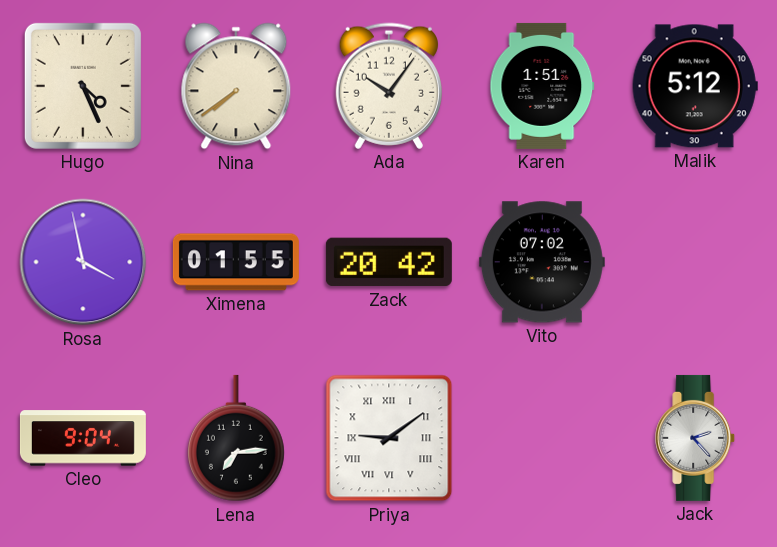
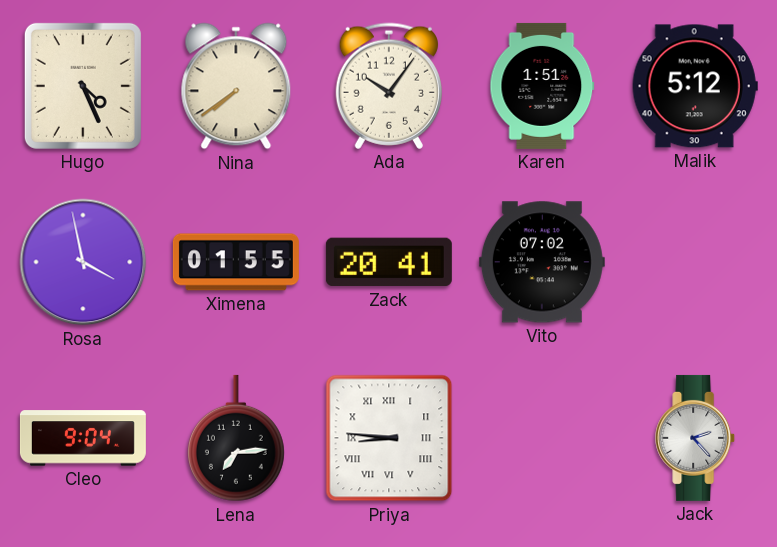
Zack: 20:42 -> 20:41
Priya: 9:09 -> 8:46
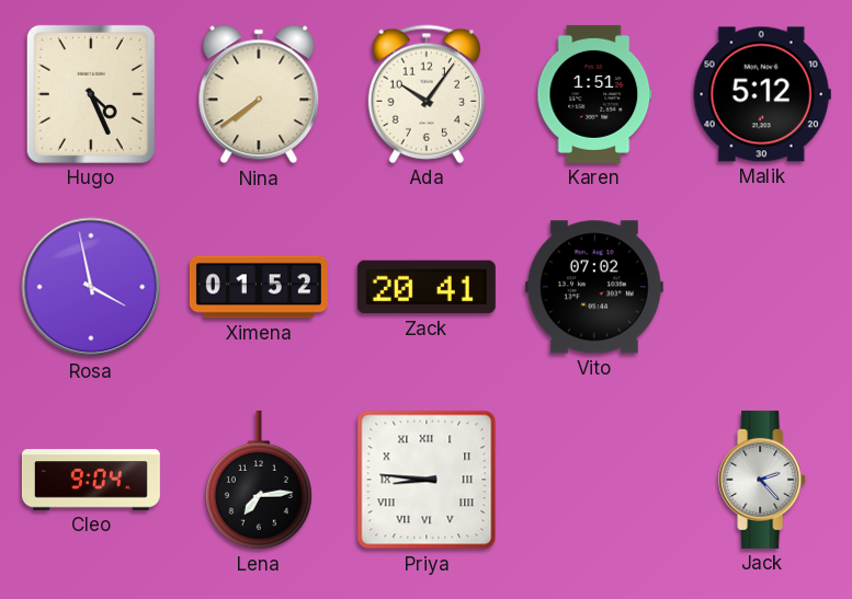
Ximena: 01:55 -> 01:52
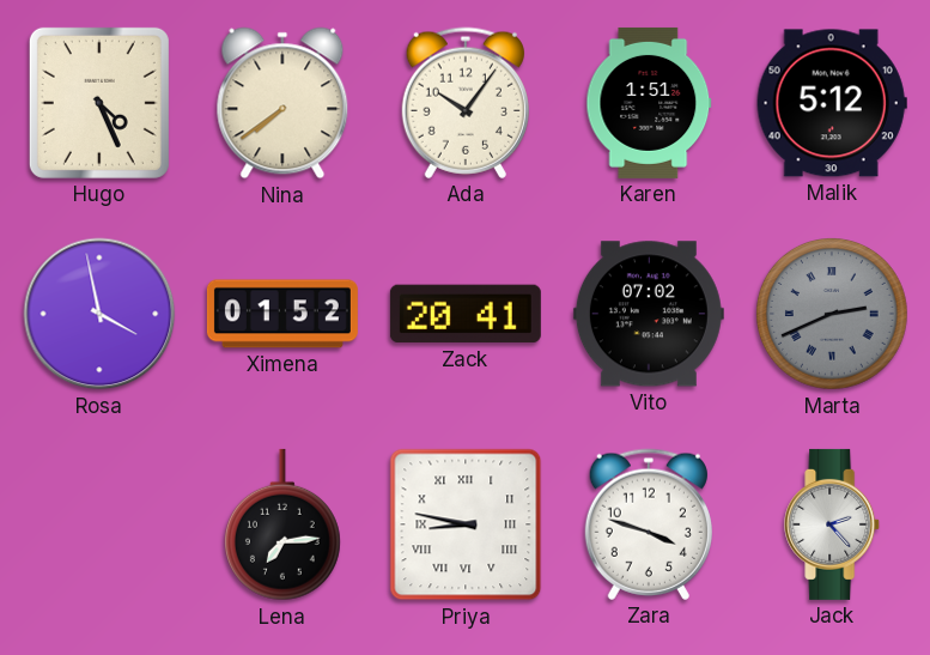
Marta: none -> 2:41
Cleo: 9:04 -> none
Priya: 8:46 -> 8:47
Zara: none -> 3:48
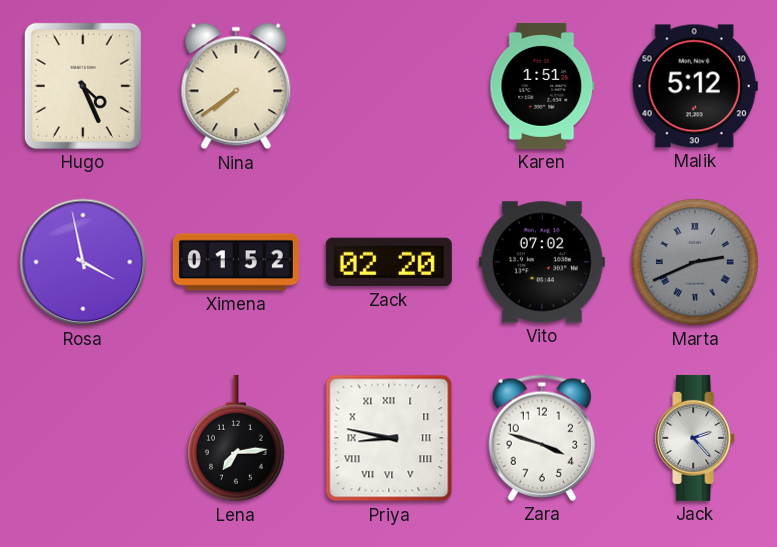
Ada: 10:06 -> none
Zack: 20:41 -> 02:20
